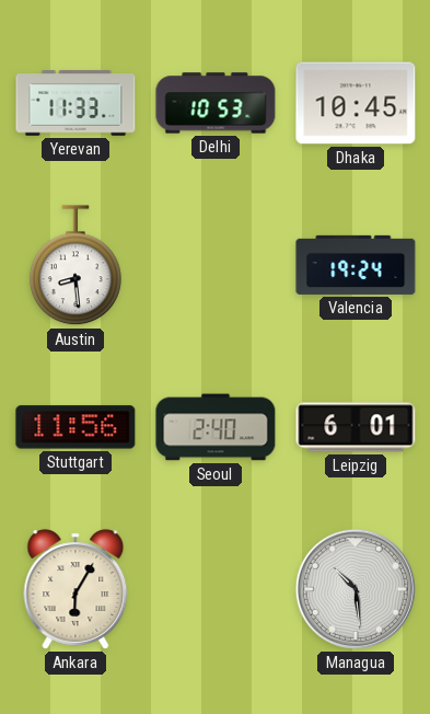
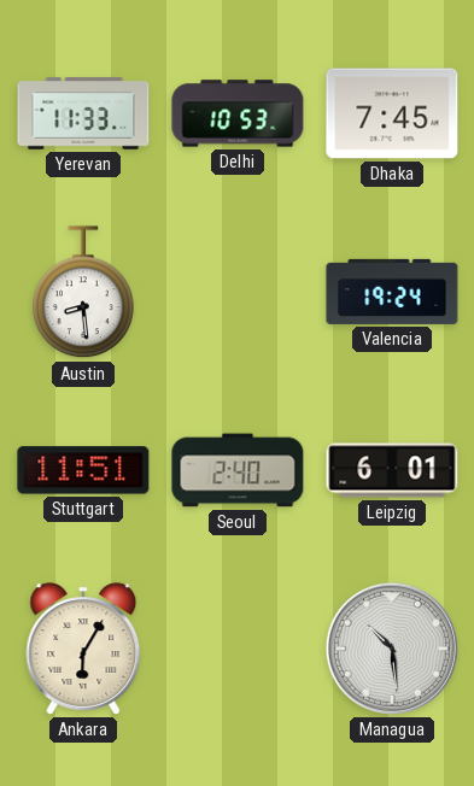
Dhaka: 10:45 -> 7:45
Stuttgart: 11:56 -> 11:51
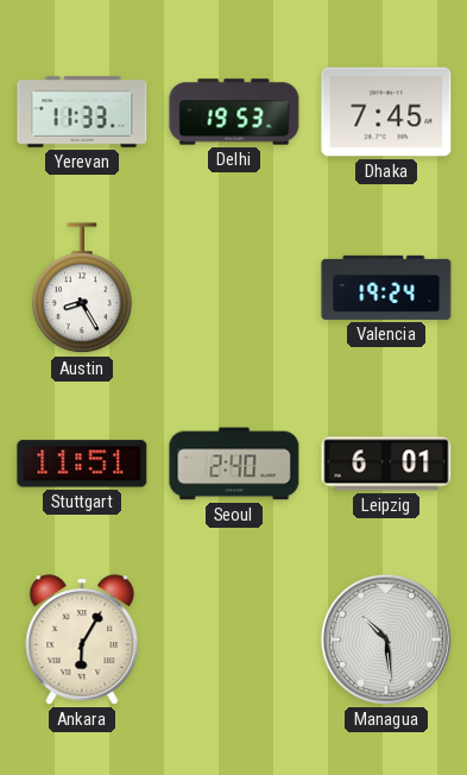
Delhi: 10:53 -> 19:53
Austin: 8:29 -> 8:25
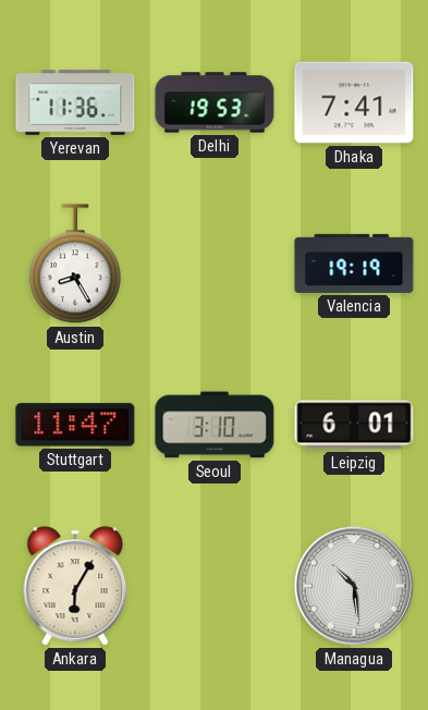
Yerevan: 11:33 -> 11:36
Dhaka: 7:45 -> 7:41
Valencia: 19:24 -> 19:19
Stuttgart: 11:51 -> 11:47
Seoul: 2:40 -> 3:10
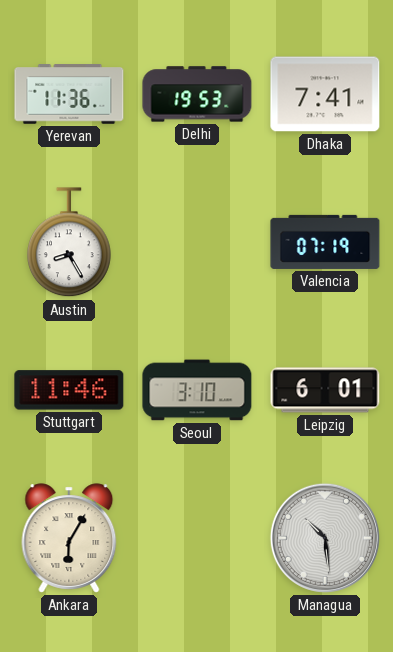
Valencia: 19:19 -> 07:19
Stuttgart: 11:47 -> 11:46
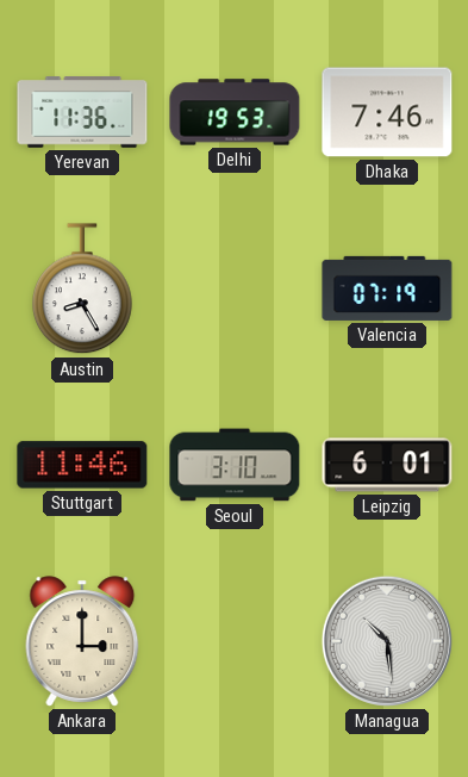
Dhaka: 7:41 -> 7:46
Ankara: 6:05 -> 3:00
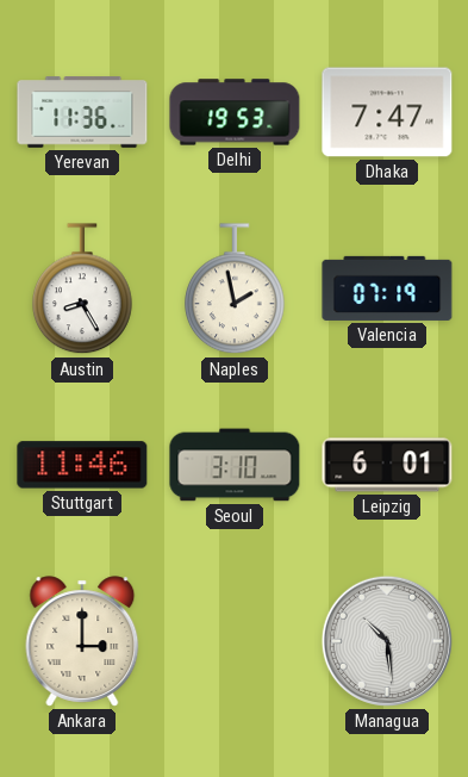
Dhaka: 7:46 -> 7:47
Naples: none -> 1:58
